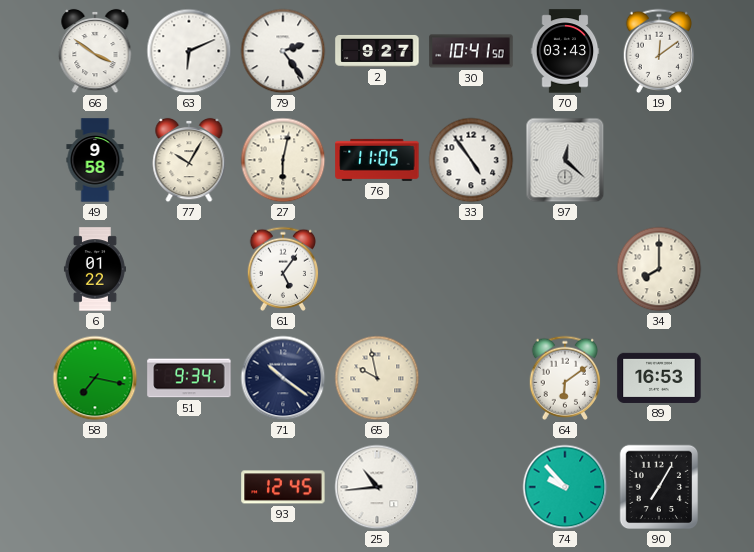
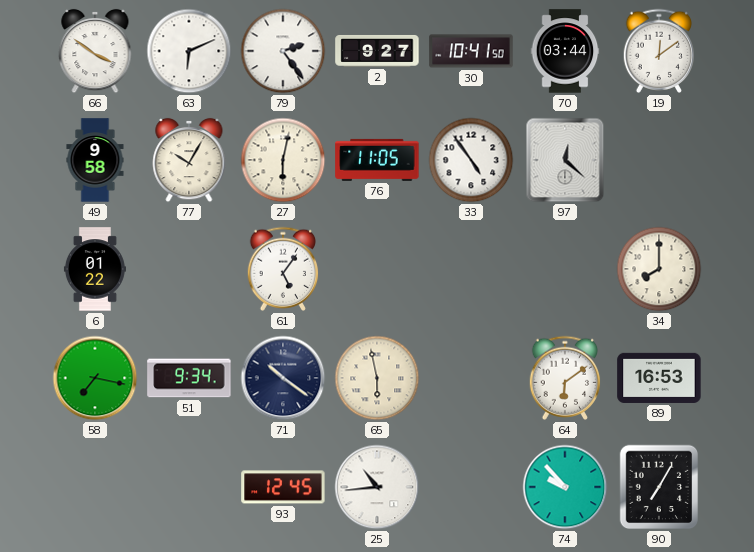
70: 03:43 -> 03:44
65: 9:58 -> 5:58
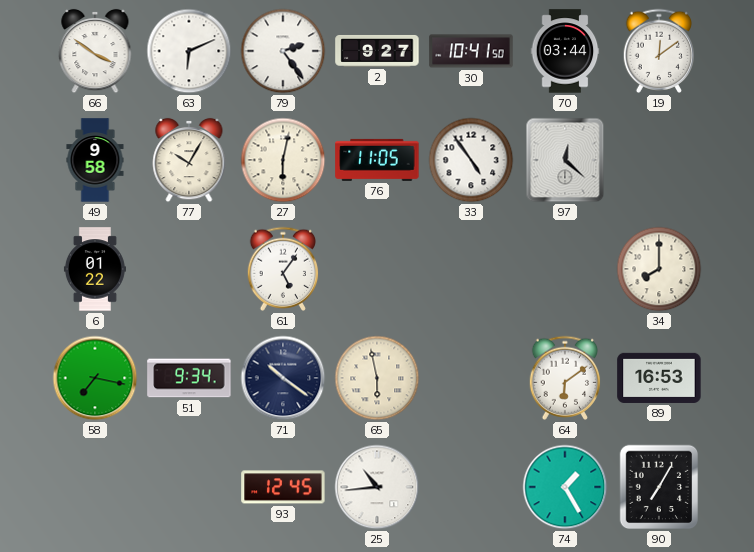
74: 9:53 -> 1:25
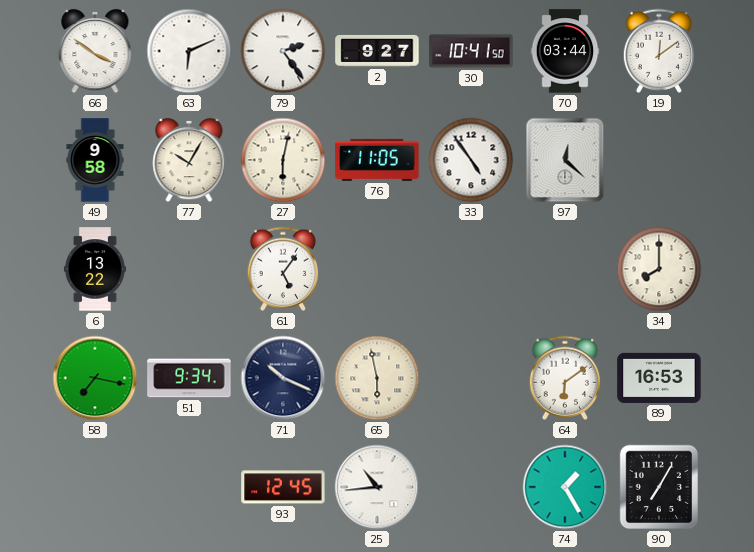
6: 01:22 -> 13:22
71: 10:21 -> 10:19
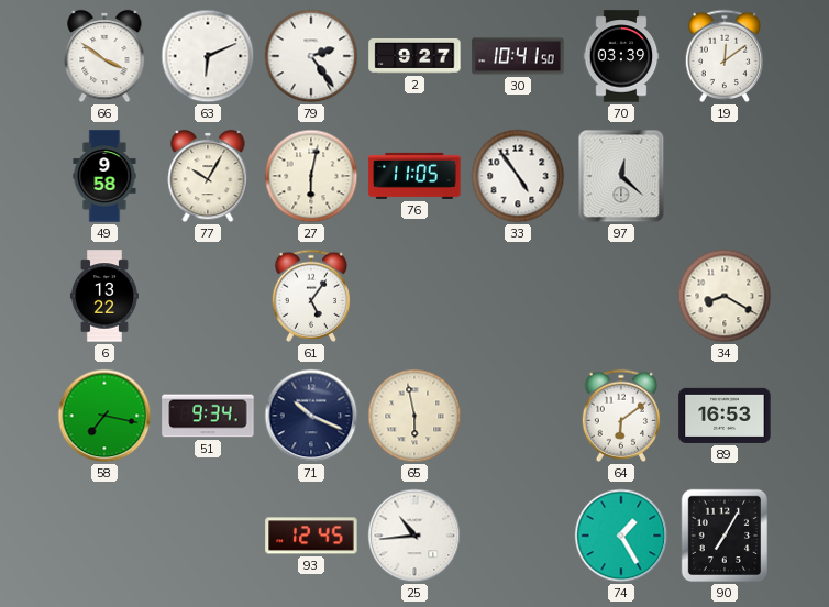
70: 03:44 -> 03:39
34: 8:00 -> 8:20
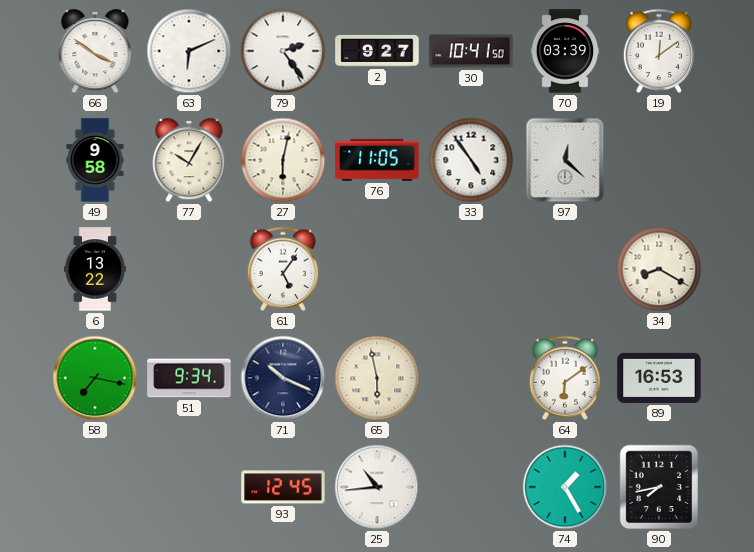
90: 7:05 -> 7:43
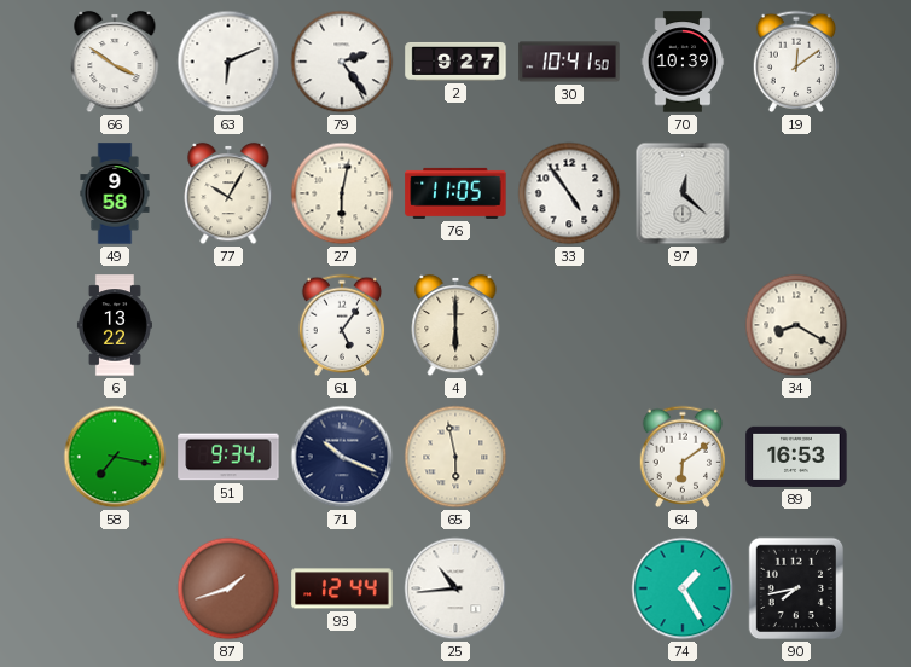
70: 03:39 -> 10:39
4: none -> 6:00
87: none -> 1:42
93: 12:45 -> 12:44
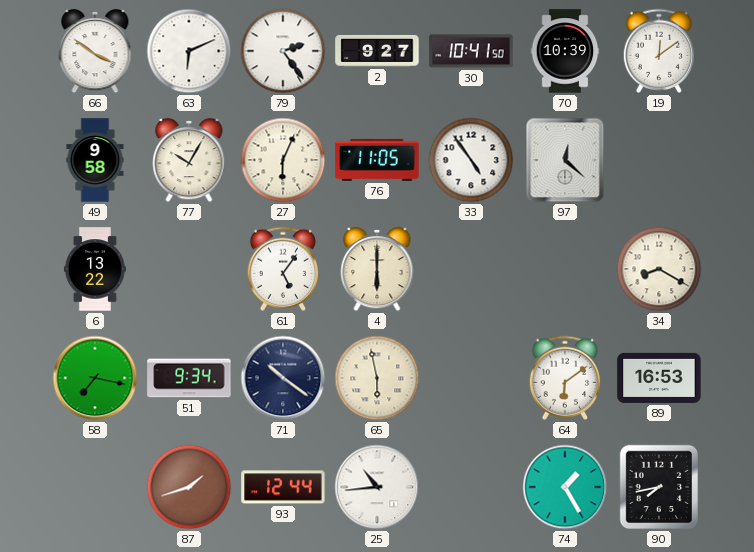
27: 6:02 -> 6:04
71: 10:19 -> 10:21
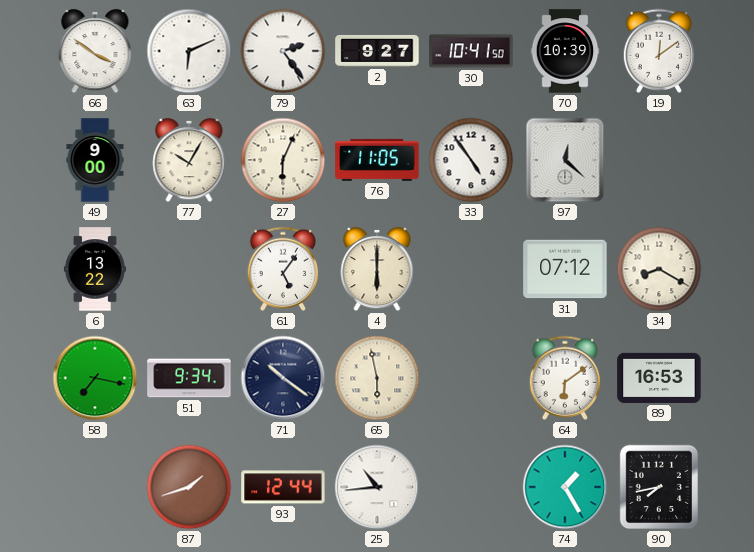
49: 9:58 -> 9:00
31: none -> 07:12
